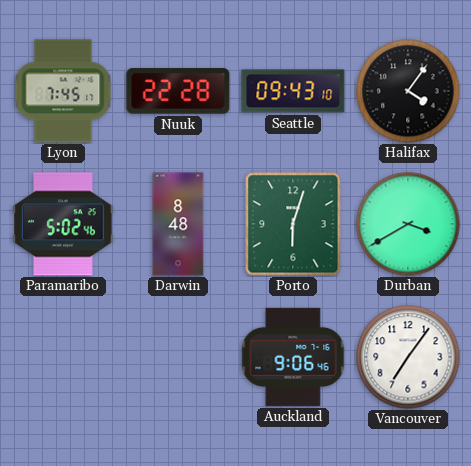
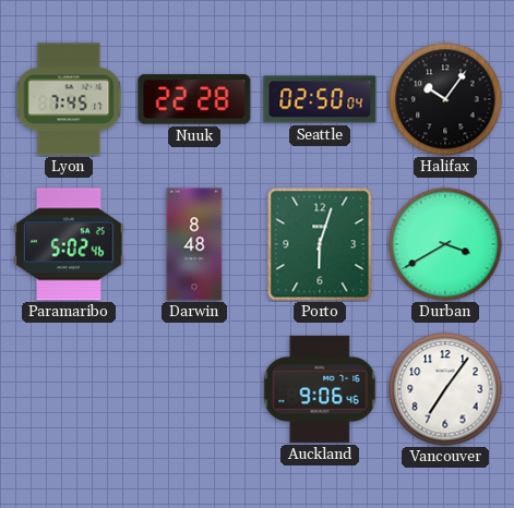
Seattle: 09:43 -> 02:50
Halifax: 4:06 -> 10:06
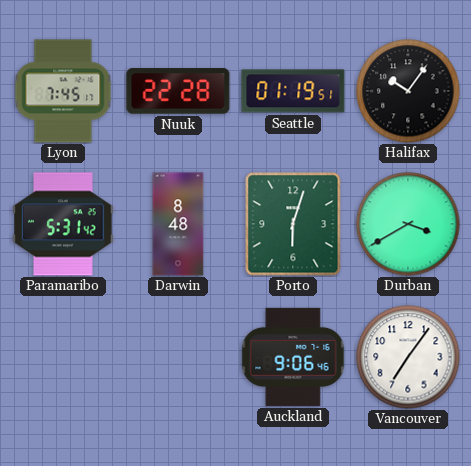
Seattle: 02:50 -> 01:19
Paramaribo: 5:02 -> 5:31
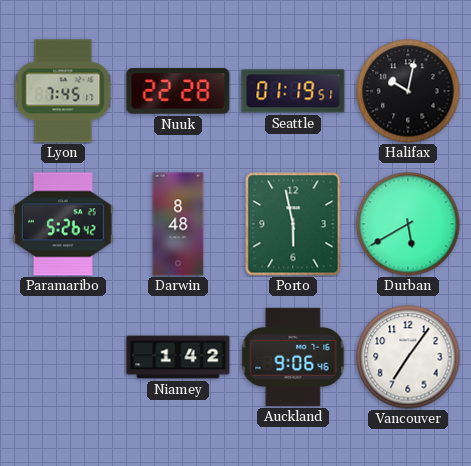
Halifax: 10:06 -> 10:02
Paramaribo: 5:31 -> 5:26
Porto: 6:03 -> 5:58
Durban: 3:40 -> 5:40
Niamey: none -> 1:42
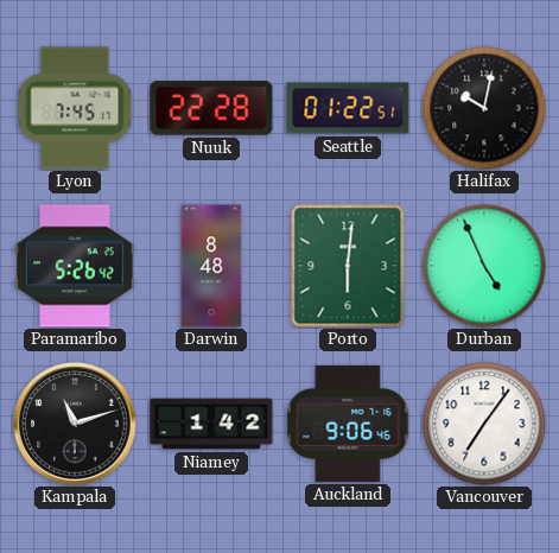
Seattle: 01:19 -> 01:22
Porto: 5:58 -> 6:01
Durban: 5:40 -> 4:56
Kampala: none -> 11:12
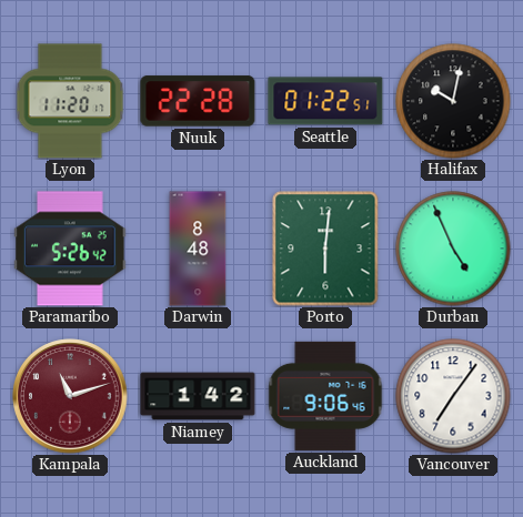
Lyon: 7:45 -> 11:20
Kampala dial: black -> burgundy
